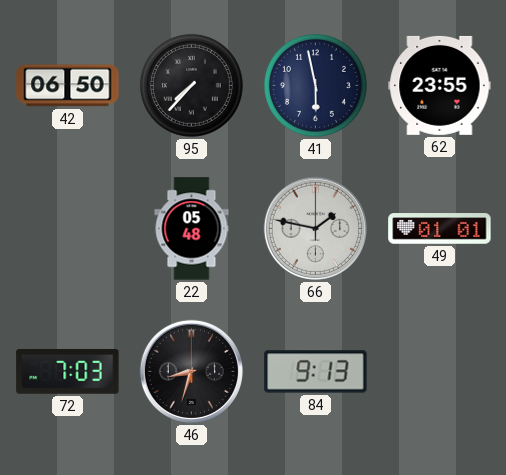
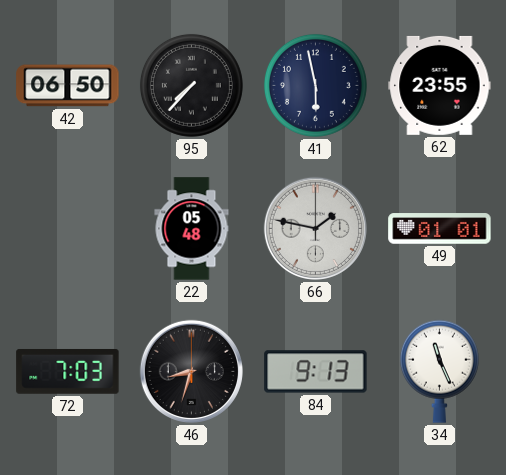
34: none -> 11:26
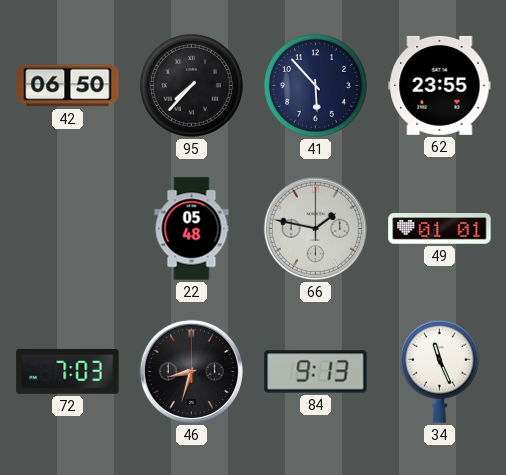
41: 5:58 -> 5:53
